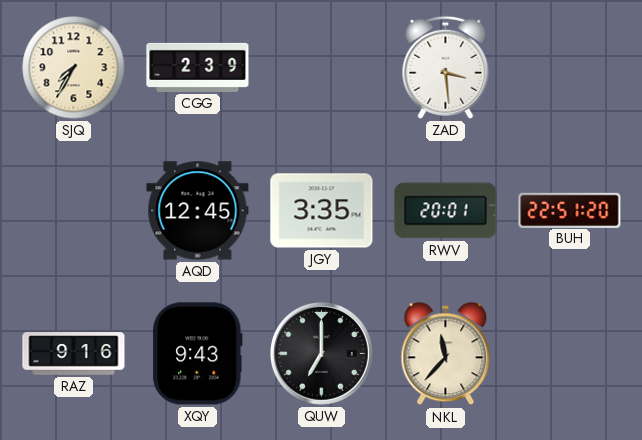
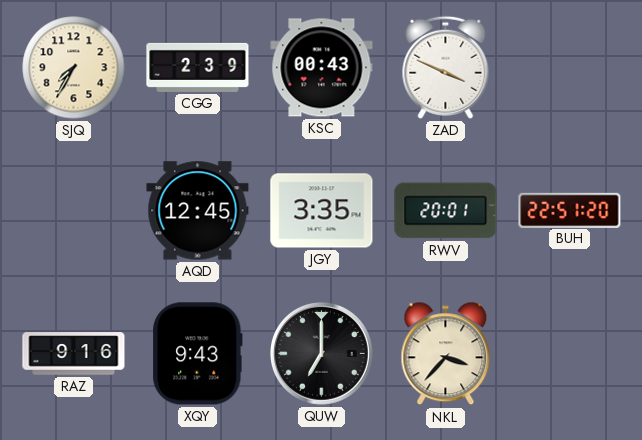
KSC: none -> 00:43
ZAD: 3:29 -> 3:49
NKL: 11:37 -> 3:37
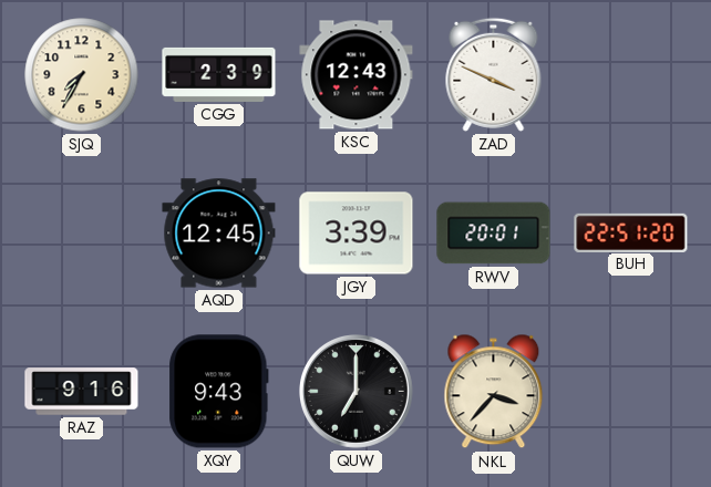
KSC: 00:43 -> 12:43
JGY: 3:35 -> 3:39
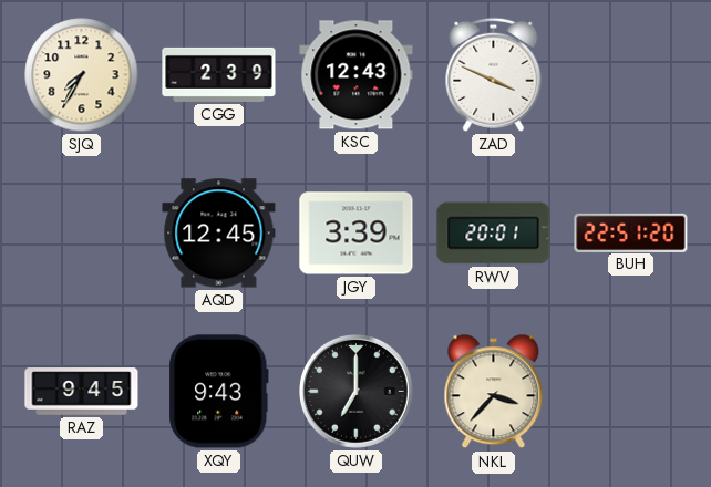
RAZ: 9:16 -> 9:45
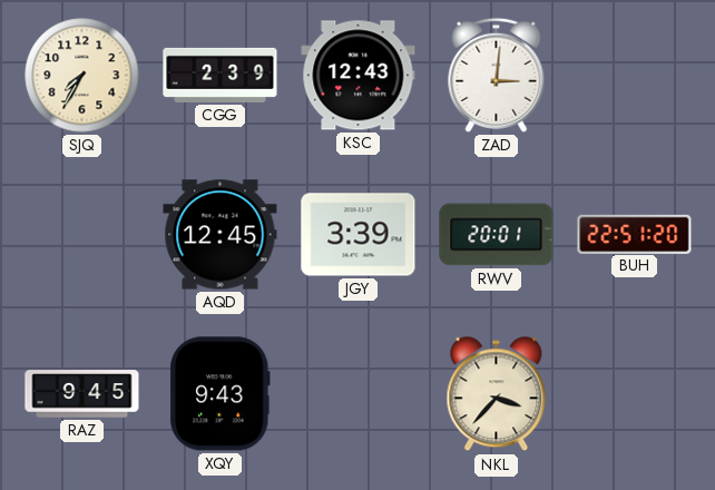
ZAD: 3:49 -> 3:01
QUW: 7:00 -> none
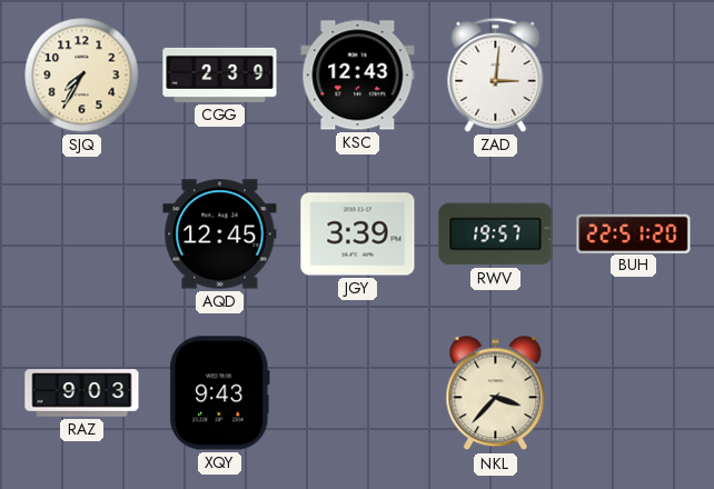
RWV: 20:01 -> 19:57
RAZ: 9:45 -> 9:03
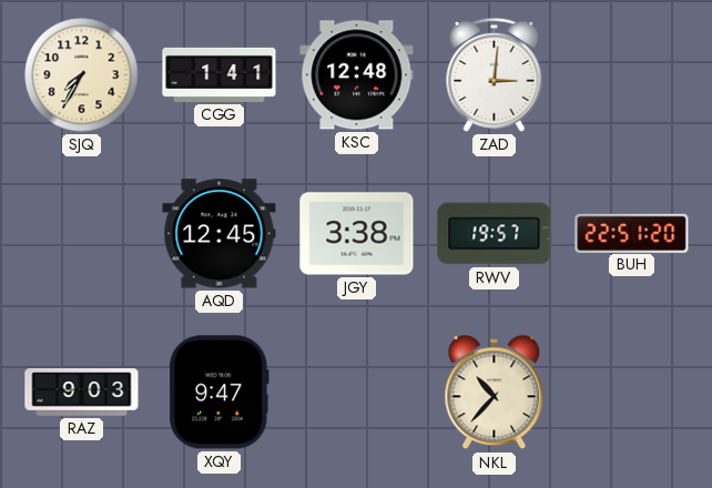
CGG: 2:39 -> 1:41
KSC: 12:43 -> 12:48
JGY: 3:39 -> 3:38
XQY: 9:43 -> 9:47
NKL: 3:37 -> 10:37
